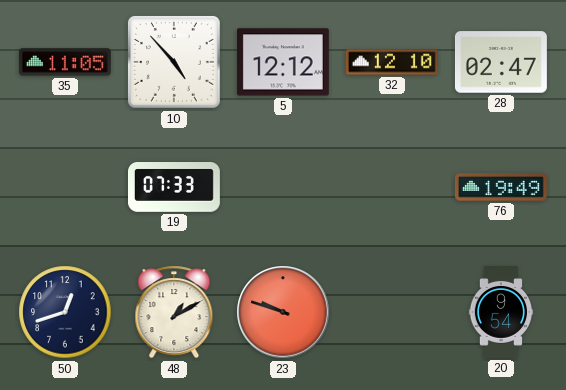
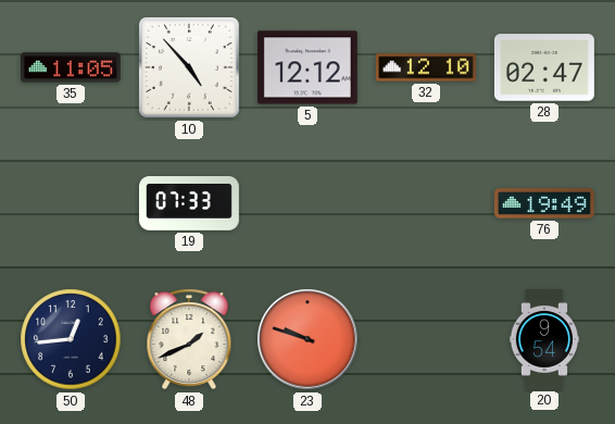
50: 12:42 -> 12:44
48: 1:10 -> 1:41
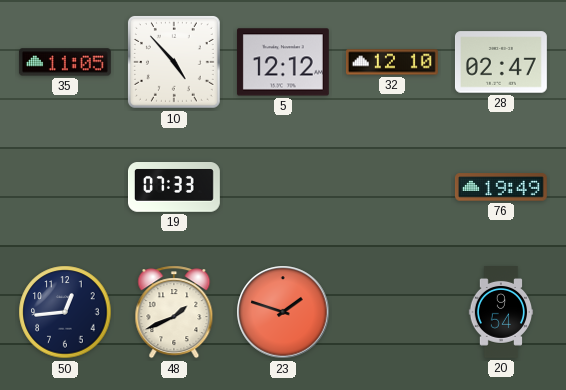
23: 9:48 -> 1:48
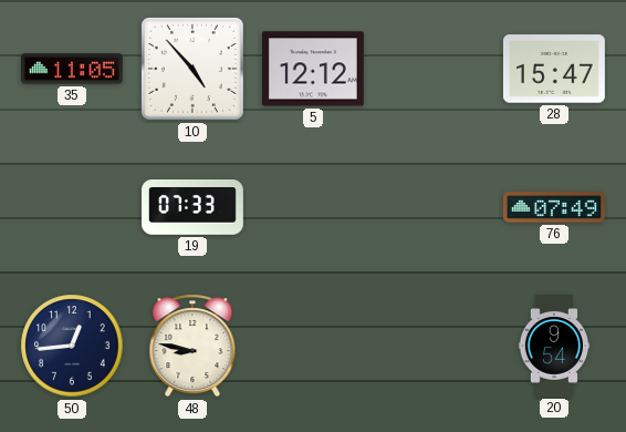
32: 12:10 -> none
28: 02:47 -> 15:47
76: 19:49 -> 07:49
48: 1:41 -> 8:47
23: 1:48 -> none
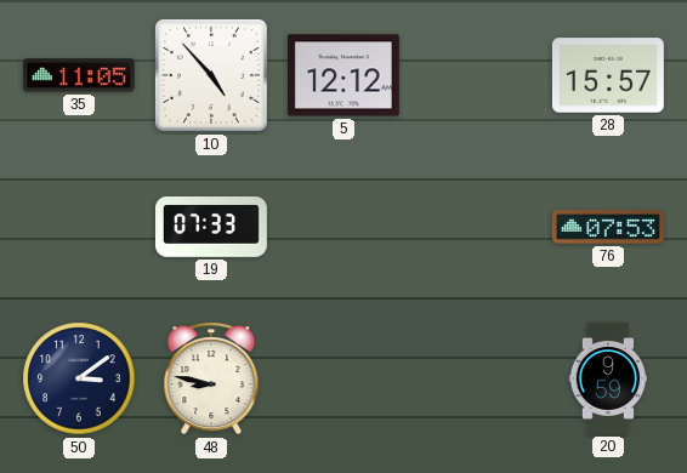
28: 15:47 -> 15:57
76: 07:49 -> 07:53
50: 12:44 -> 3:09
20: 9:54 -> 9:59
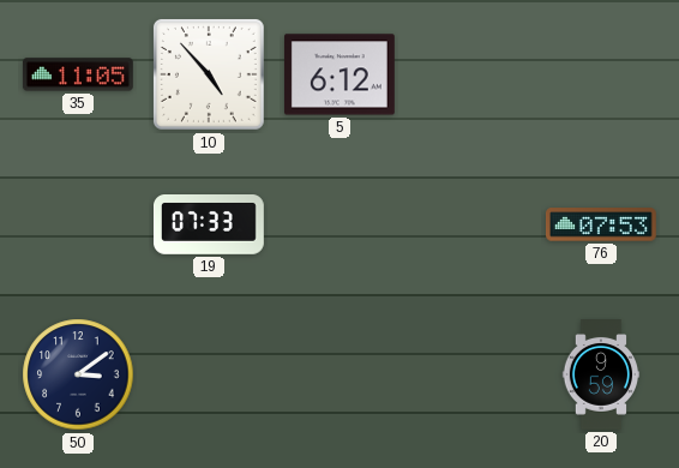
5: 12:12 -> 6:12
28: 15:57 -> none
48: 8:47 -> none
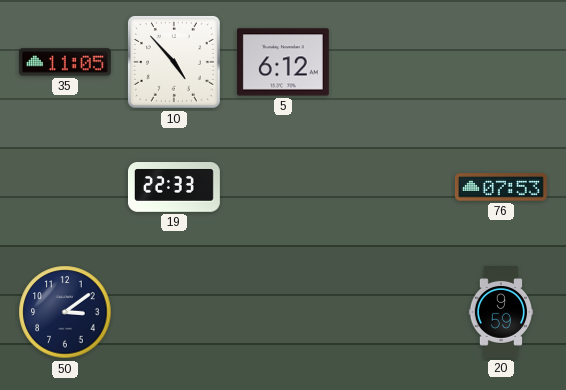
19: 07:33 -> 22:33
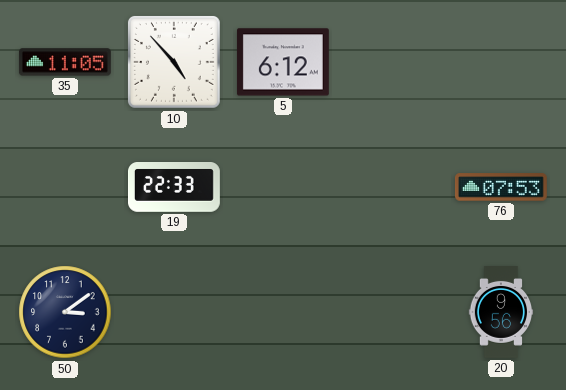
20: 9:59 -> 9:56
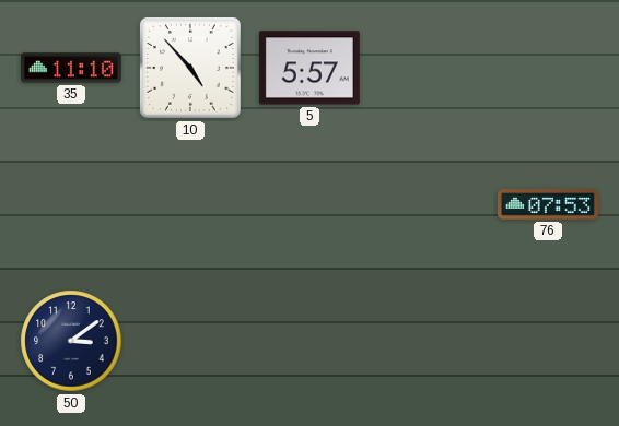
35: 11:05 -> 11:10
5: 6:12 -> 5:57
19: 22:33 -> none
20: 9:56 -> none
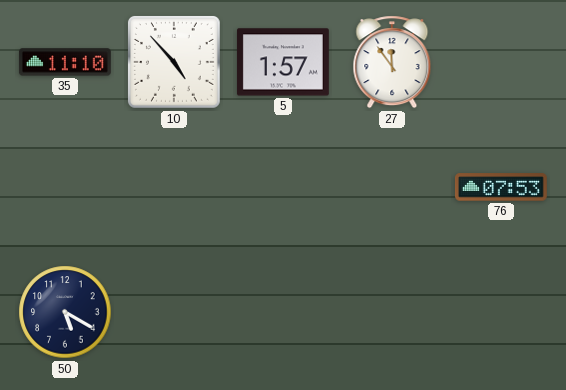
5: 5:57 -> 1:57
27: none -> 11:54
50: 3:09 -> 5:20
